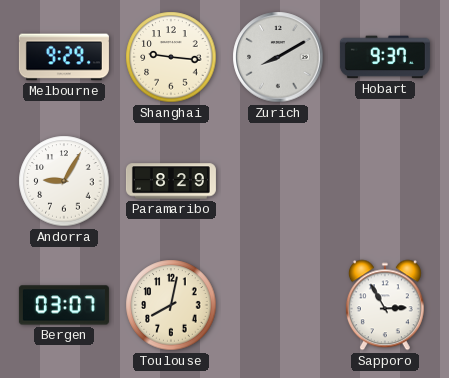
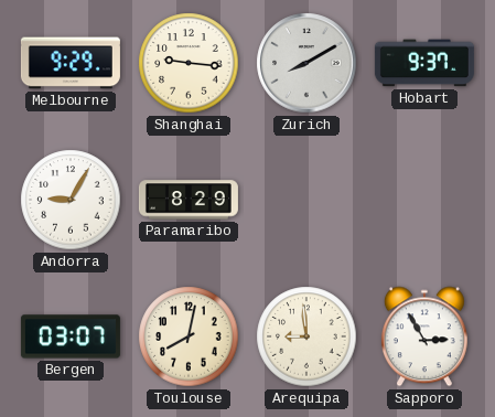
Arequipa: none -> 8:59
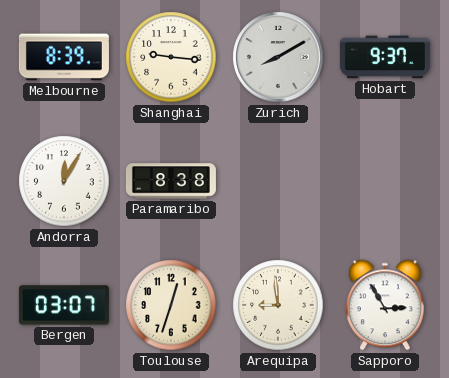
Melbourne: 9:29 -> 8:39
Andorra: 9:05 -> 12:05
Paramaribo: 8:29 -> 8:38
Toulouse: 8:02 -> 12:33
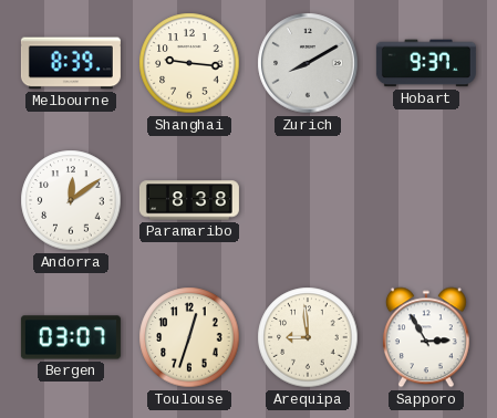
Andorra: 12:05 -> 12:09
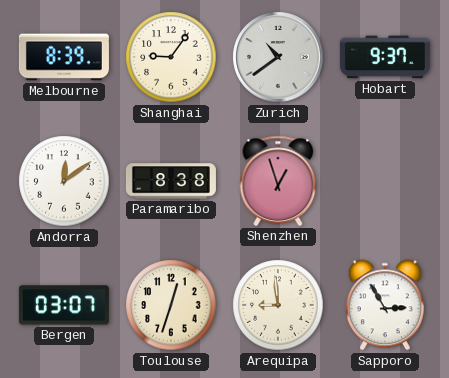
Shanghai: 9:16 -> 9:06
Zurich: 8:10 -> 10:39
Shenzhen: none -> 12:57
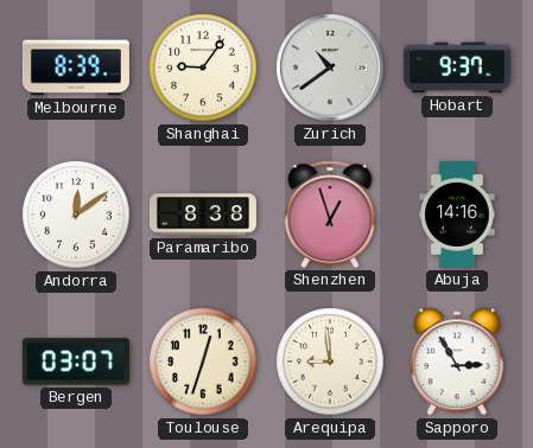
Abuja: none -> 14:16
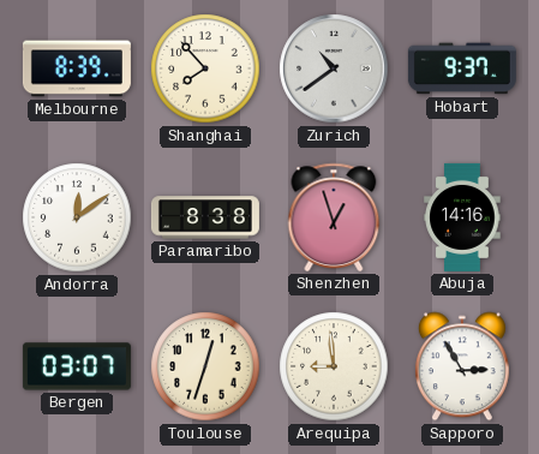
Shanghai: 9:06 -> 7:53
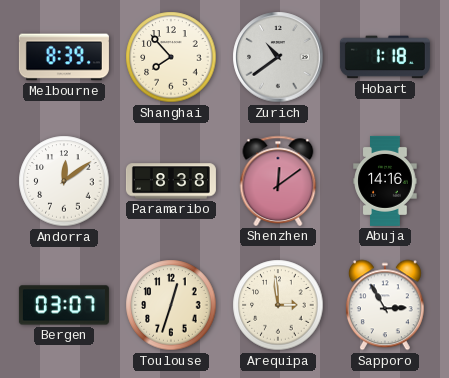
Hobart: 9:37 -> 1:18
Shenzhen: 12:57 -> 12:09
Arequipa: 8:59 -> 2:59
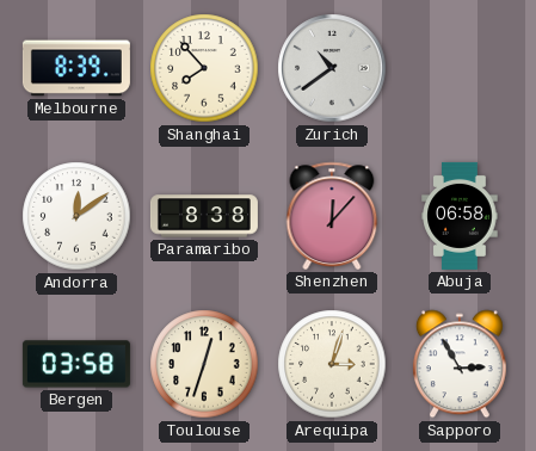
Hobart: 1:18 -> none
Shenzhen: 12:09 -> 12:07
Abuja: 14:16 -> 06:58
Bergen: 03:07 -> 03:58
Arequipa: 2:59 -> 3:03
